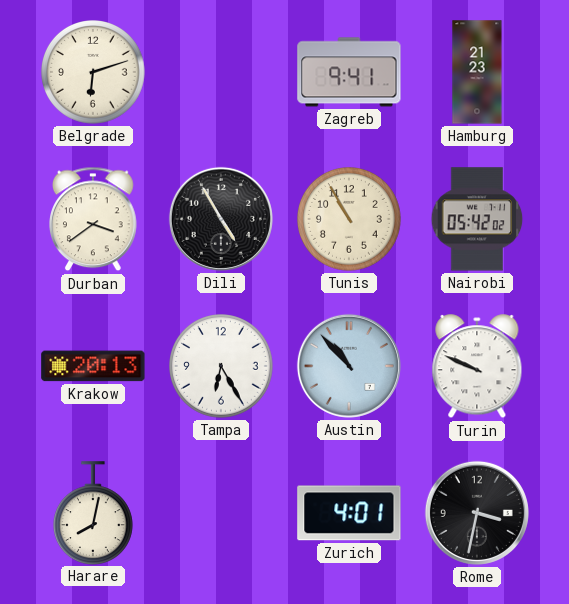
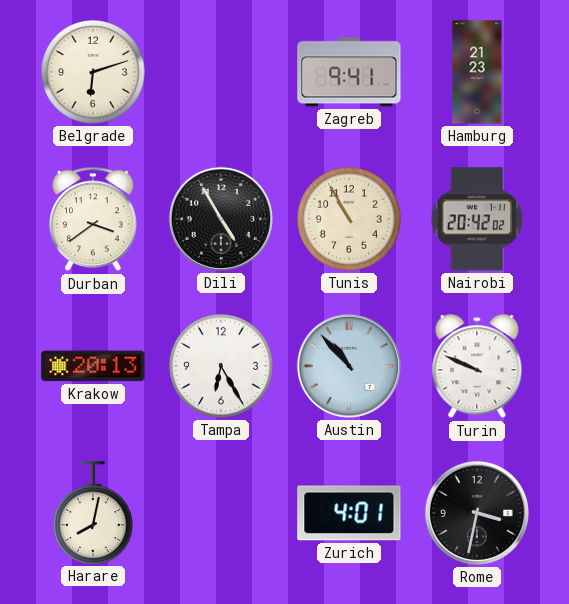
Nairobi: 05:42 -> 20:42
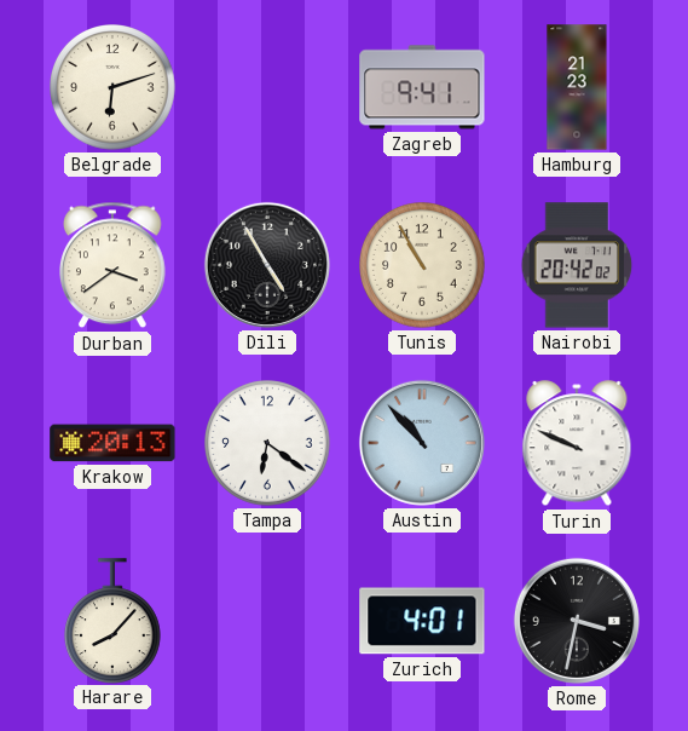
Tampa: 6:25 -> 6:21
Harare: 8:02 -> 8:07
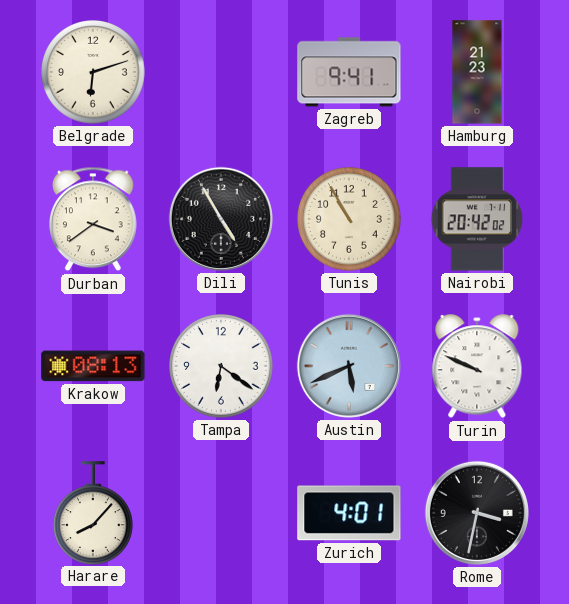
Krakow: 20:13 -> 08:13
Austin: 10:53 -> 5:41
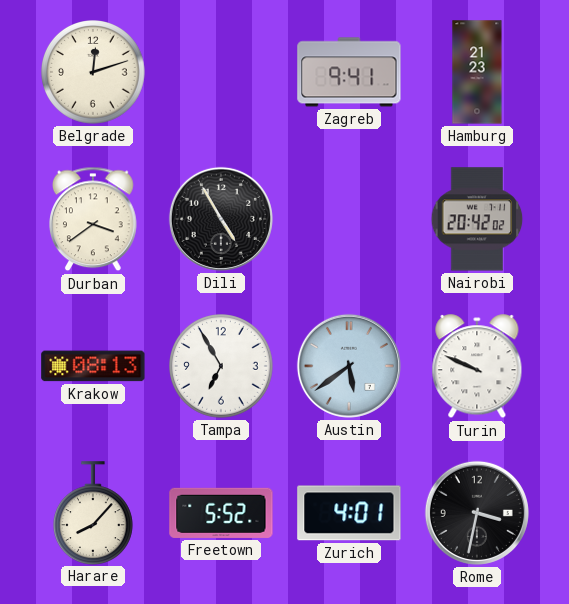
Belgrade: 6:12 -> 12:12
Tunis: 10:55 -> none
Tampa: 6:21 -> 6:55
Austin: 5:41 -> 5:39
Freetown: none -> 5:52
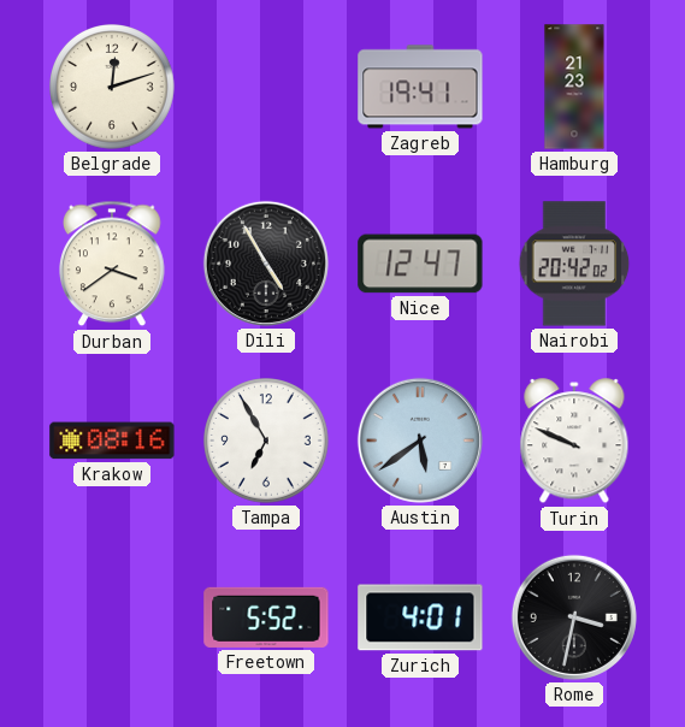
Zagreb: 9:41 -> 19:41
Nice: none -> 12:47
Krakow: 08:13 -> 08:16
Harare: 8:07 -> none
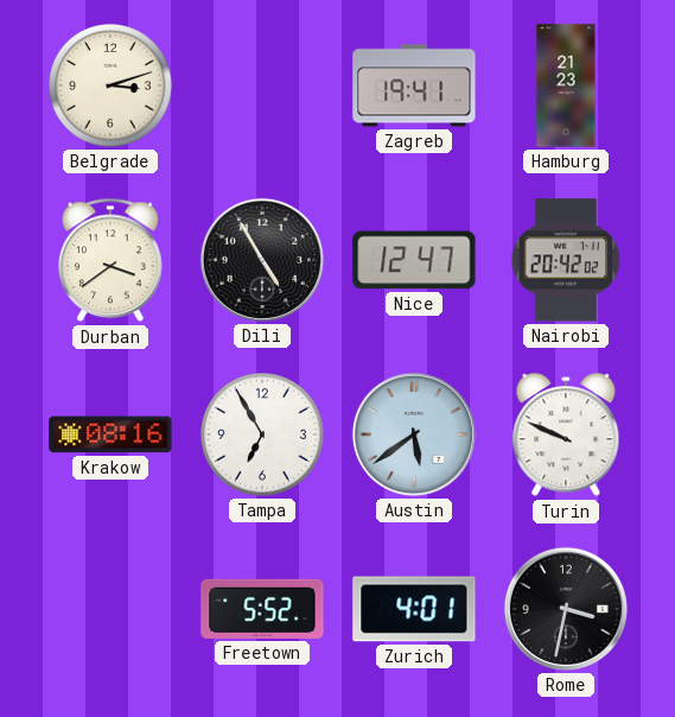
Belgrade: 12:12 -> 3:12
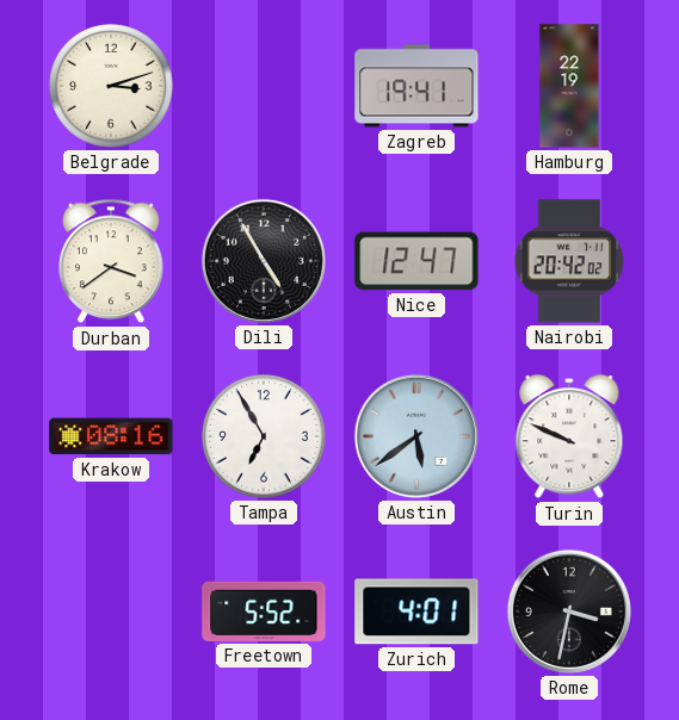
Hamburg: 21:23 -> 22:19
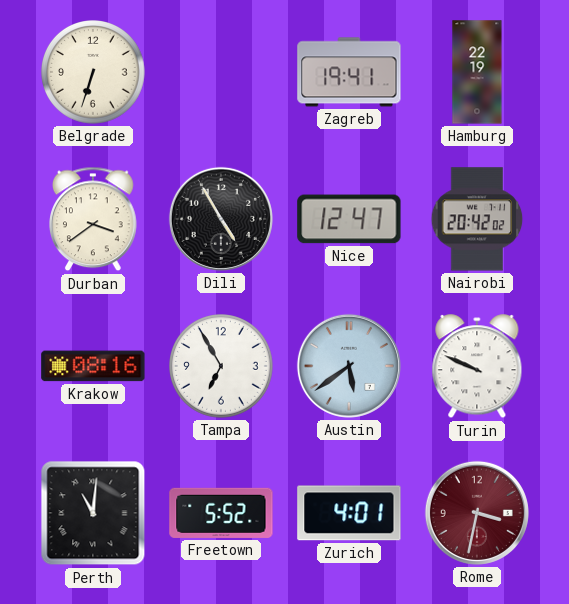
Belgrade: 3:12 -> 6:33
Perth: none -> 11:01
Rome dial: black -> burgundy
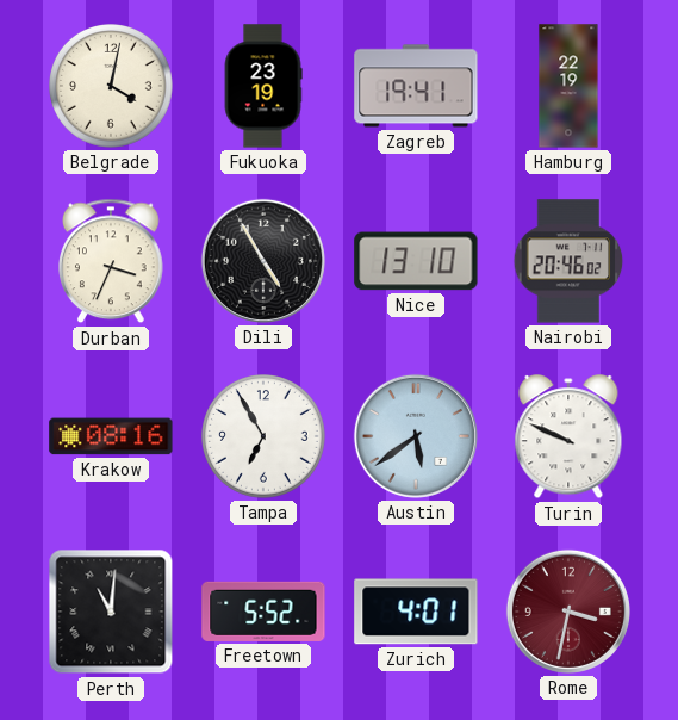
Belgrade: 6:33 -> 4:02
Fukuoka: none -> 23:19
Durban: 3:39 -> 3:34
Nice: 12:47 -> 13:10
Nairobi: 20:42 -> 20:46
